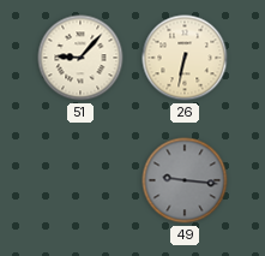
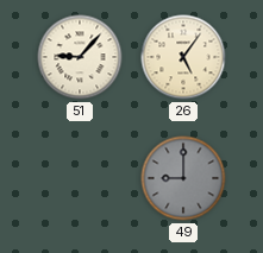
26: 6:32 -> 5:06
49: 9:16 -> 9:00
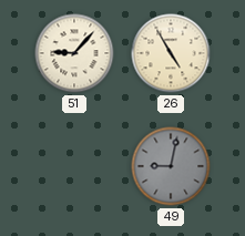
26: 5:06 -> 4:55
49: 9:00 -> 9:02
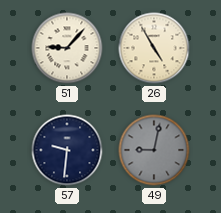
57: none -> 9:31
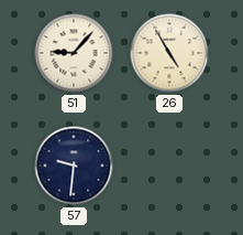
49: 9:02 -> none
